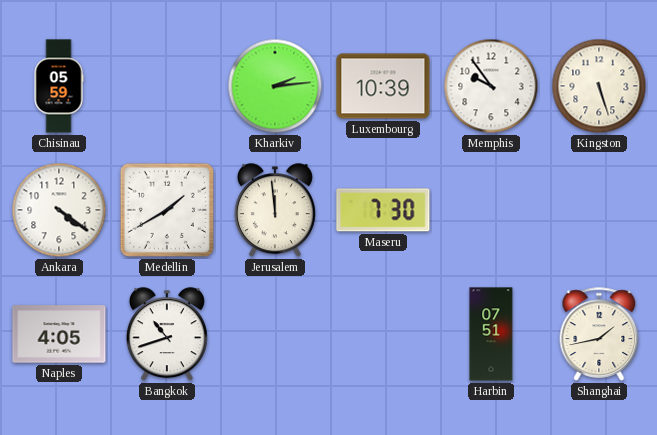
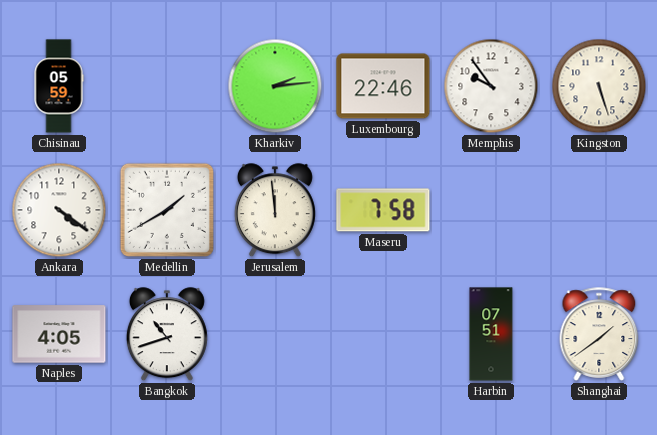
Luxembourg: 10:39 -> 22:46
Maseru: 7:30 -> 7:58
Shanghai: 1:43 -> 1:39
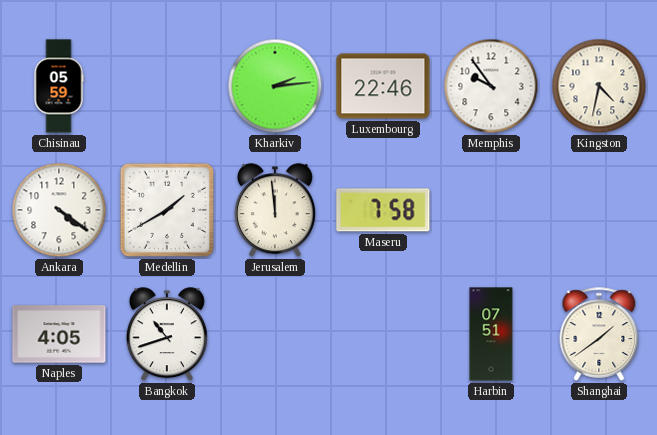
Kingston: 5:27 -> 4:32
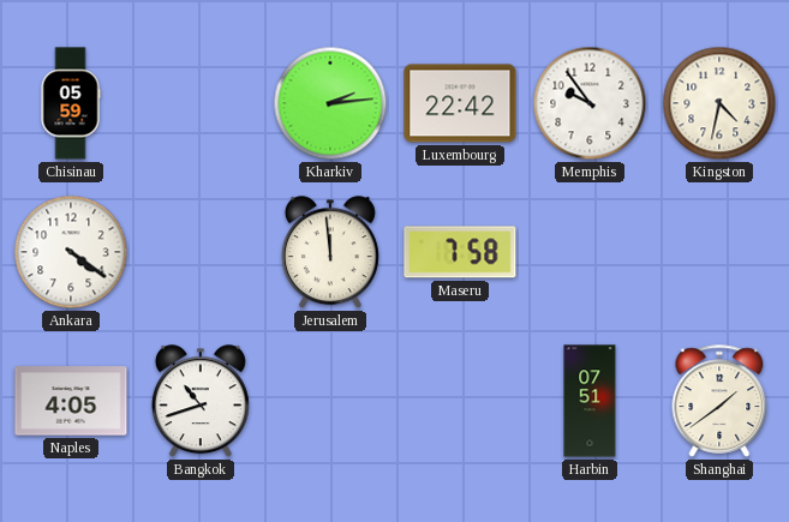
Luxembourg: 22:46 -> 22:42
Medellin: 1:40 -> none
